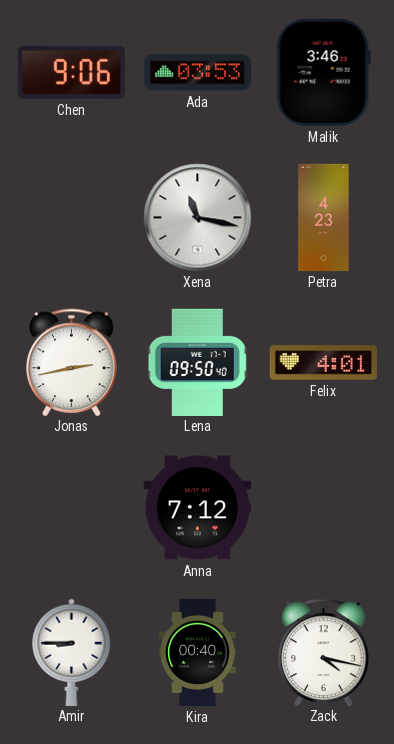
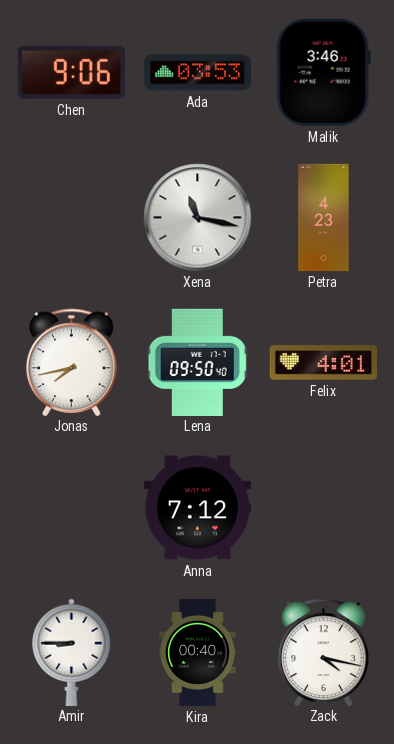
Jonas: 2:43 -> 7:43
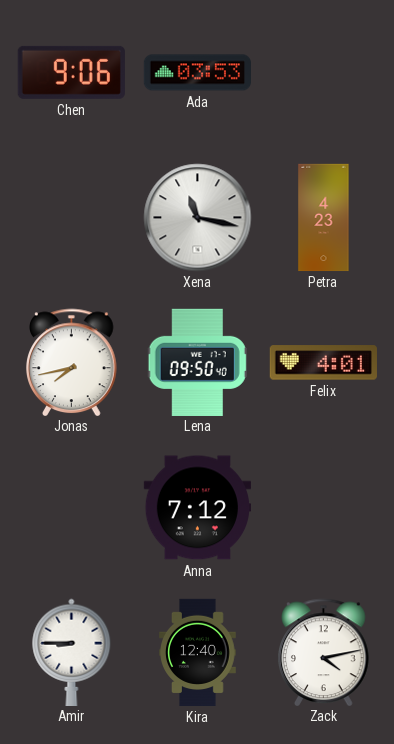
Malik: 3:46 -> none
Kira: 00:40 -> 12:40
Zack: 4:17 -> 4:13
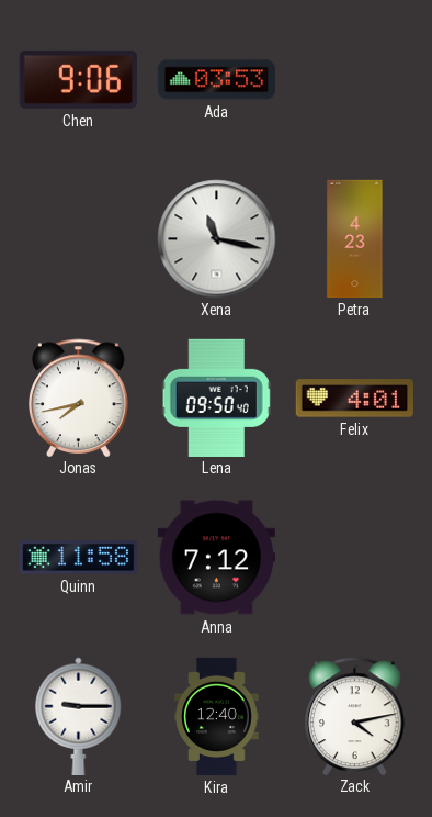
Quinn: none -> 11:58
Amir: 8:45 -> 9:15
